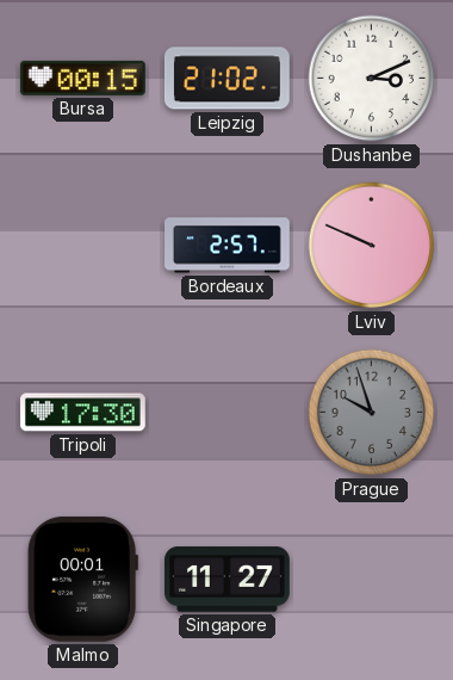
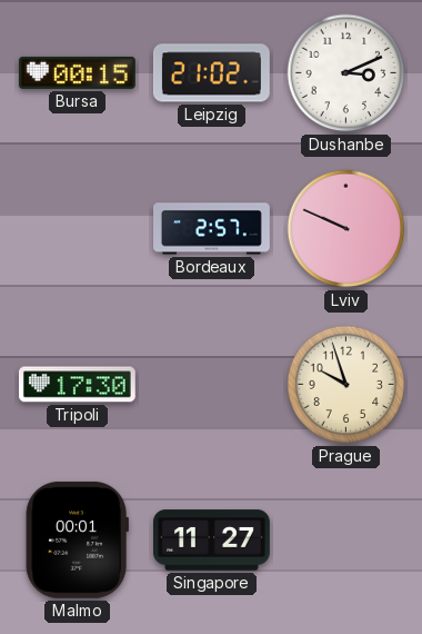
Prague dial: grey -> cream
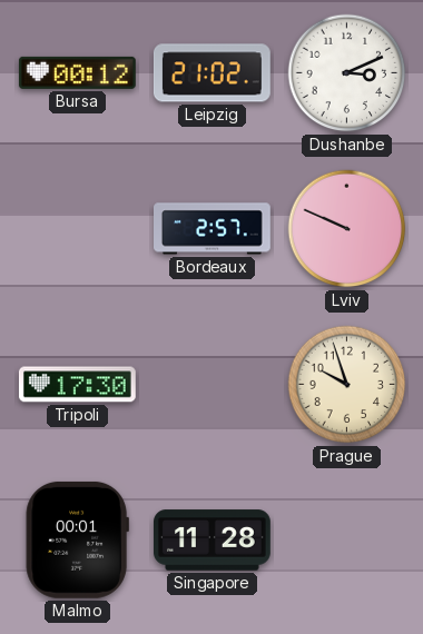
Bursa: 00:15 -> 00:12
Singapore: 11:27 -> 11:28
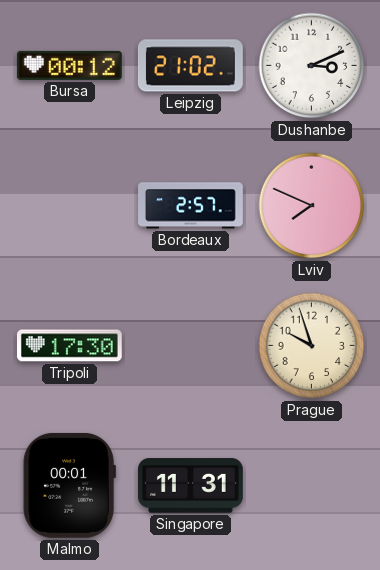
Lviv: 9:49 -> 7:49
Singapore: 11:28 -> 11:31
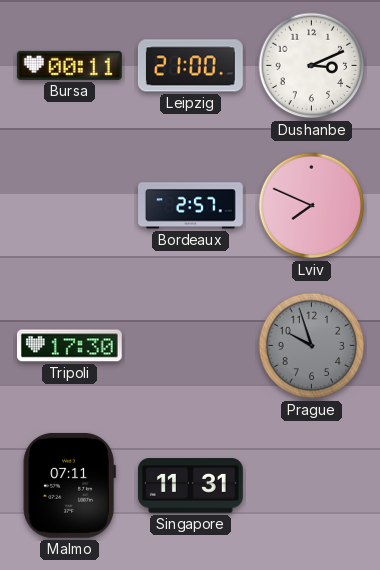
Bursa: 00:12 -> 00:11
Leipzig: 21:02 -> 21:00
Prague dial: cream -> grey
Malmo: 00:01 -> 07:11
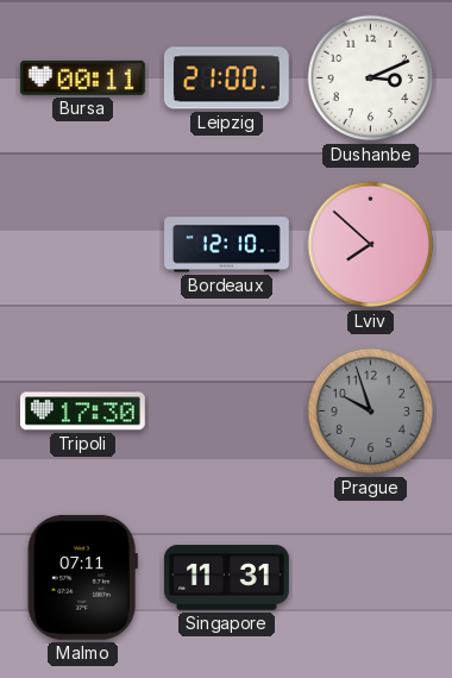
Bordeaux: 2:57 -> 12:10
Lviv: 7:49 -> 7:52
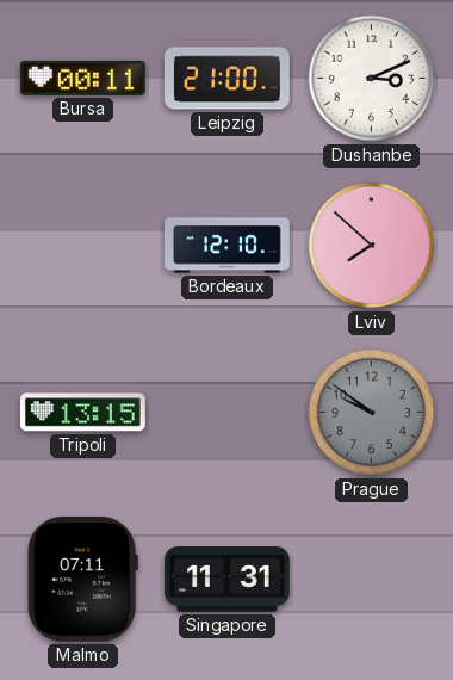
Tripoli: 17:30 -> 13:15
Prague: 9:57 -> 9:51
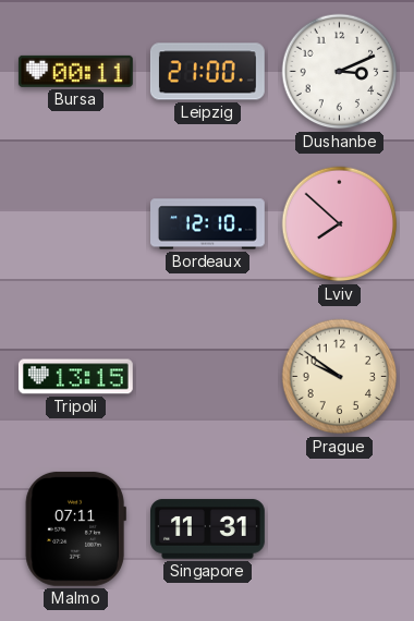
Prague dial: grey -> cream
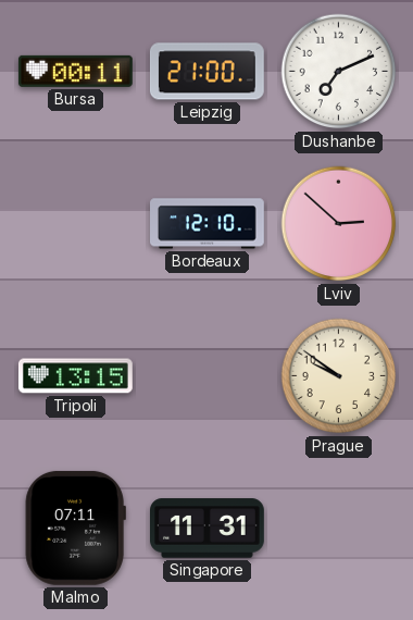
Dushanbe: 3:11 -> 7:11
Lviv: 7:52 -> 2:52
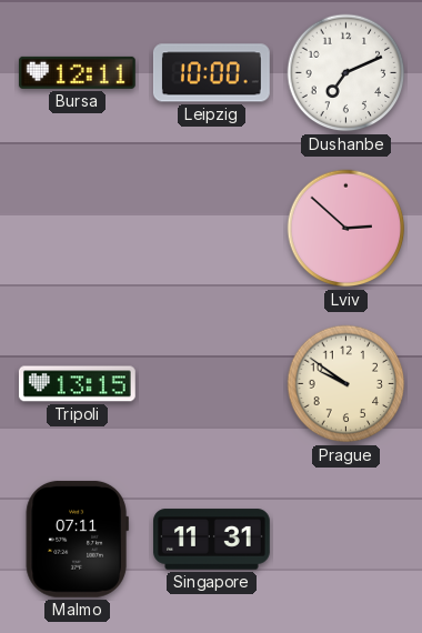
Bursa: 00:11 -> 12:11
Leipzig: 21:00 -> 10:00
Bordeaux: 12:10 -> none
